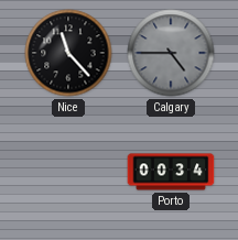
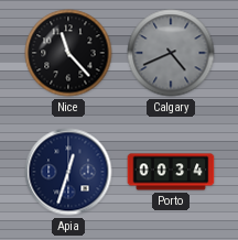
Calgary: 4:45 -> 4:41
Apia: none -> 12:33
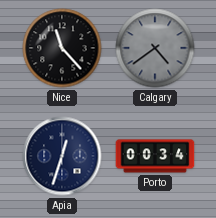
Calgary: 4:41 -> 4:39
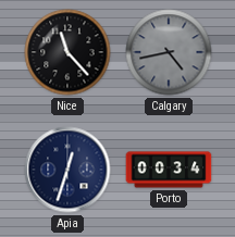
Calgary: 4:39 -> 4:43
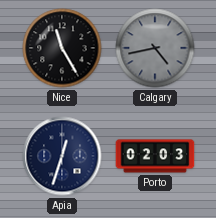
Nice: 11:23 -> 11:25
Porto: 00:34 -> 02:03
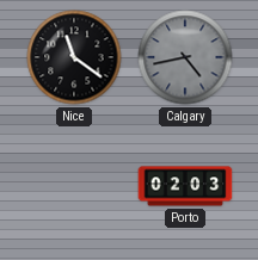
Nice: 11:25 -> 11:21
Apia: 12:33 -> none
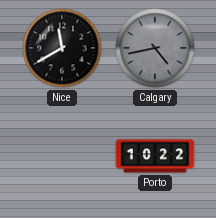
Nice: 11:21 -> 11:40
Porto: 02:03 -> 10:22
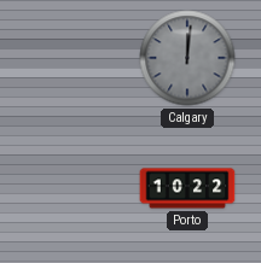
Nice: 11:40 -> none
Calgary: 4:43 -> 12:01
